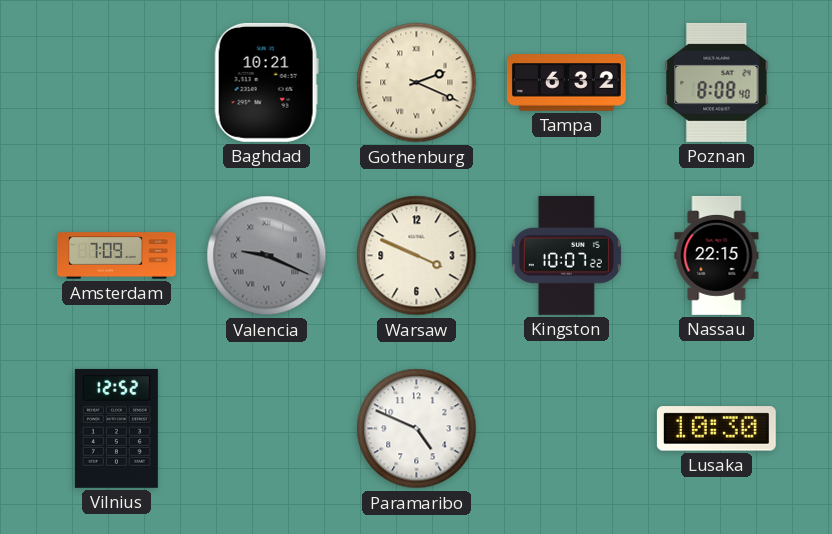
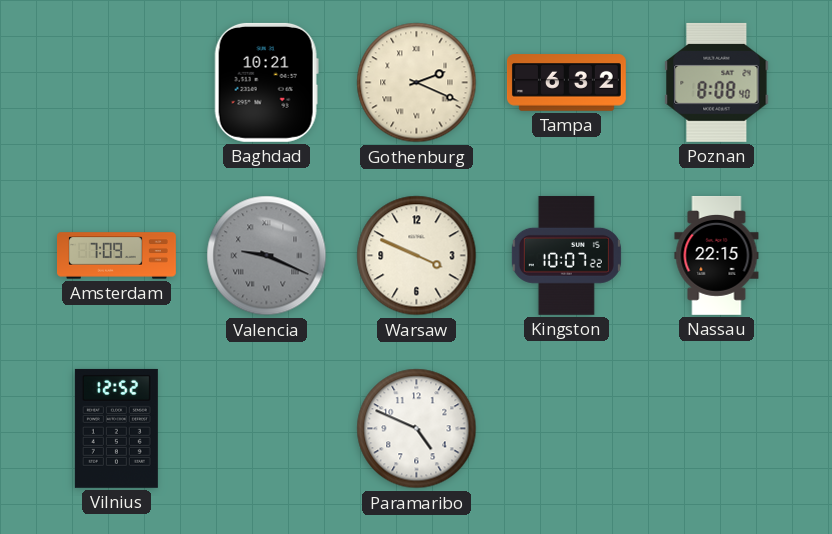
Lusaka: 10:30 -> none
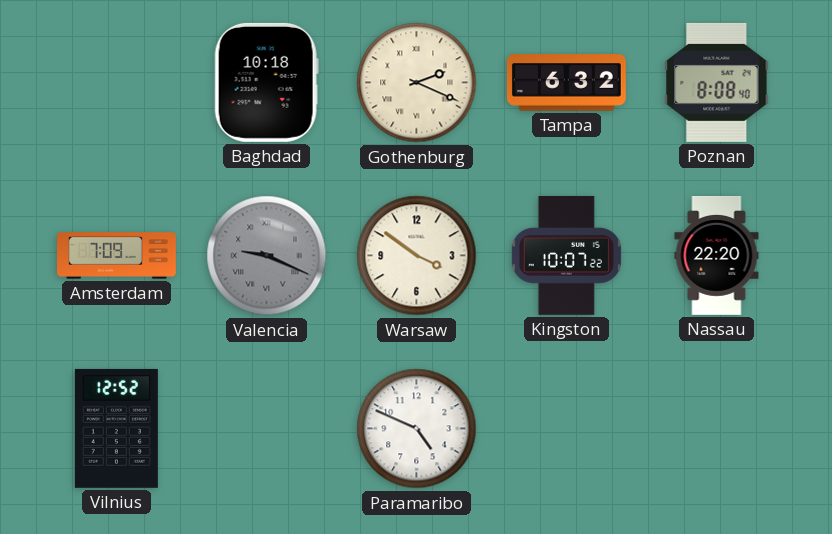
Baghdad: 10:21 -> 10:18
Warsaw: 3:49 -> 3:51
Nassau: 22:15 -> 22:20
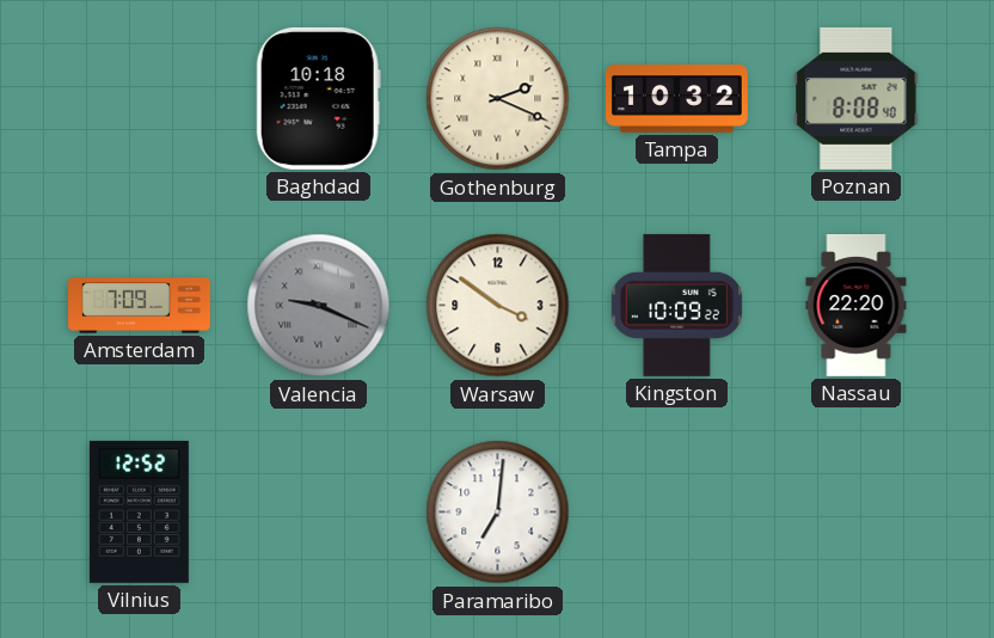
Tampa: 6:32 -> 10:32
Kingston: 10:07 -> 10:09
Paramaribo: 4:49 -> 7:01
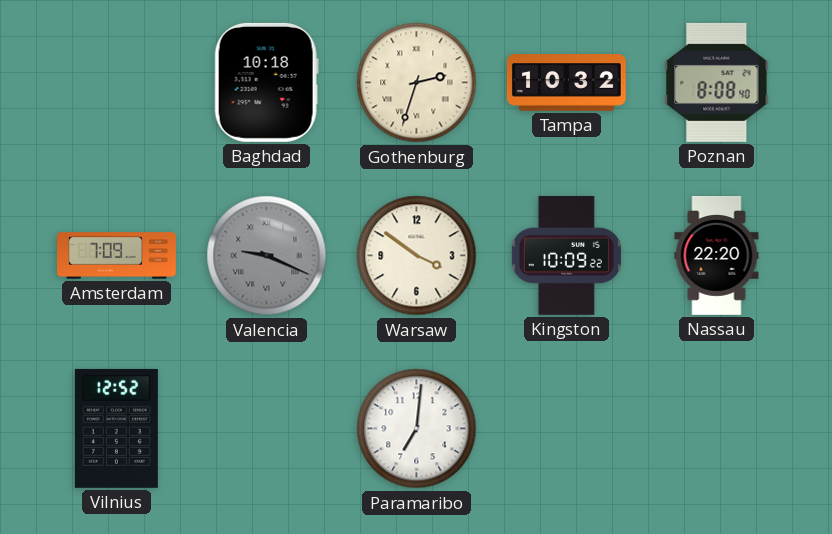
Gothenburg: 2:19 -> 2:33
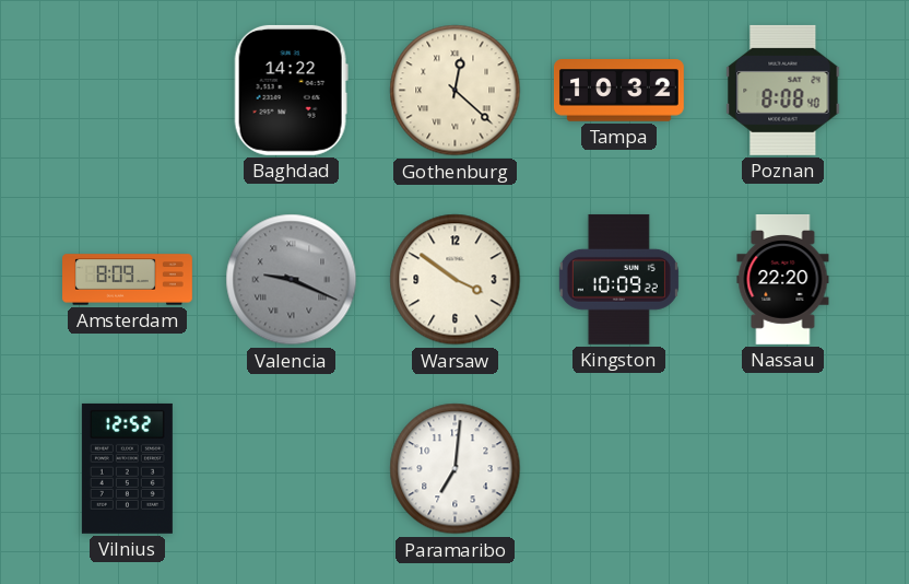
Baghdad: 10:18 -> 14:22
Gothenburg: 2:33 -> 12:22
Amsterdam: 7:09 -> 8:09
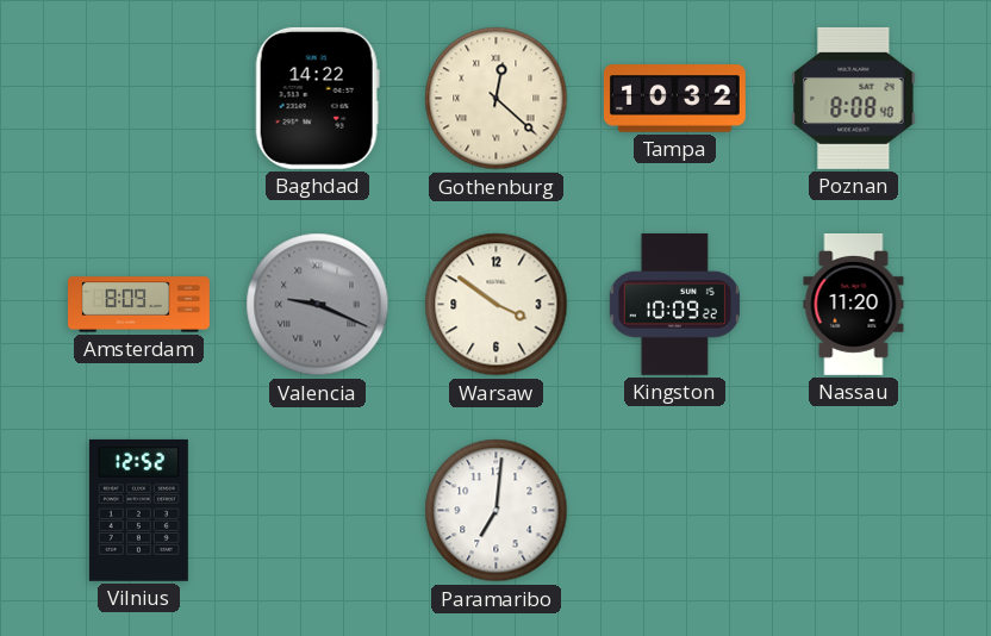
Nassau: 22:20 -> 11:20
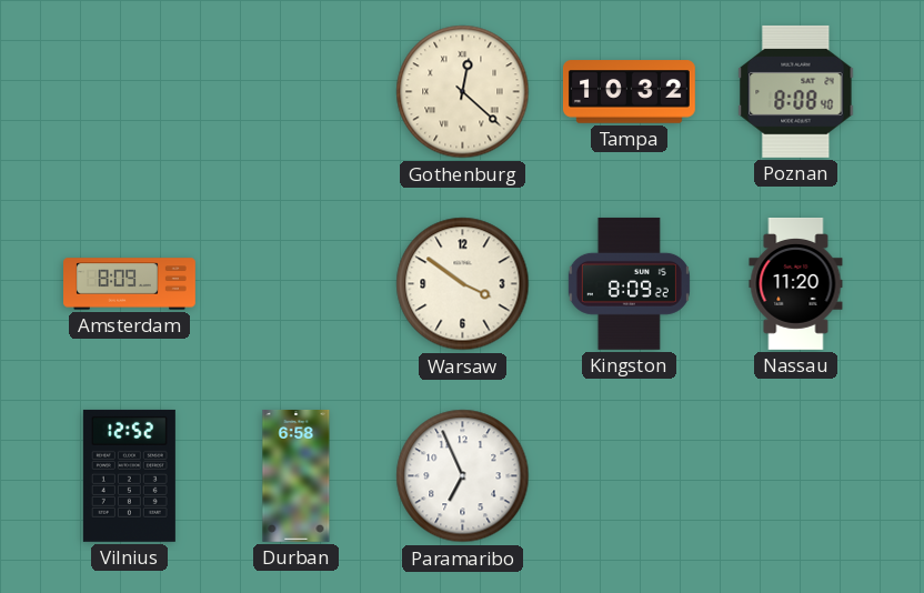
Baghdad: 14:22 -> none
Valencia: 9:19 -> none
Kingston: 10:09 -> 8:09
Durban: none -> 6:58
Paramaribo: 7:01 -> 6:56
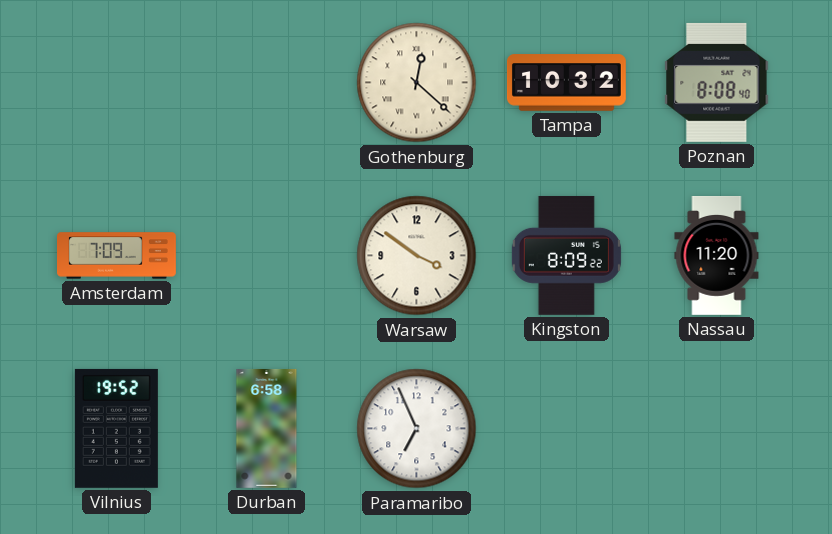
Amsterdam: 8:09 -> 7:09
Vilnius: 12:52 -> 19:52
